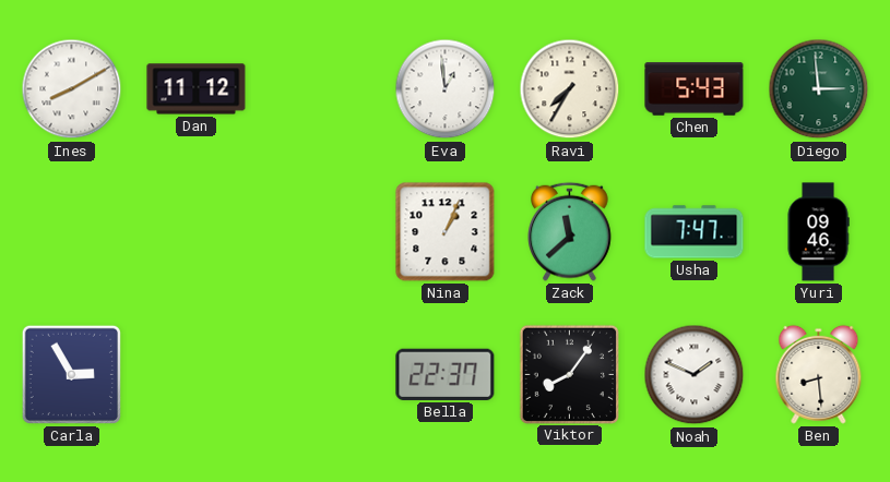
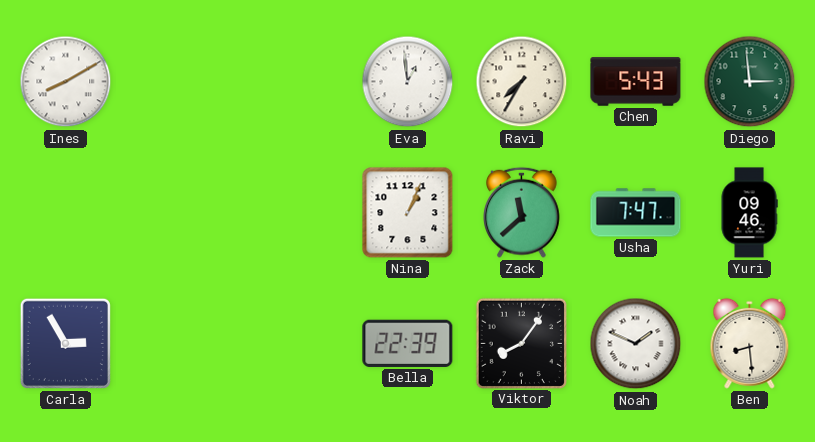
Dan: 11:12 -> none
Bella: 22:37 -> 22:39
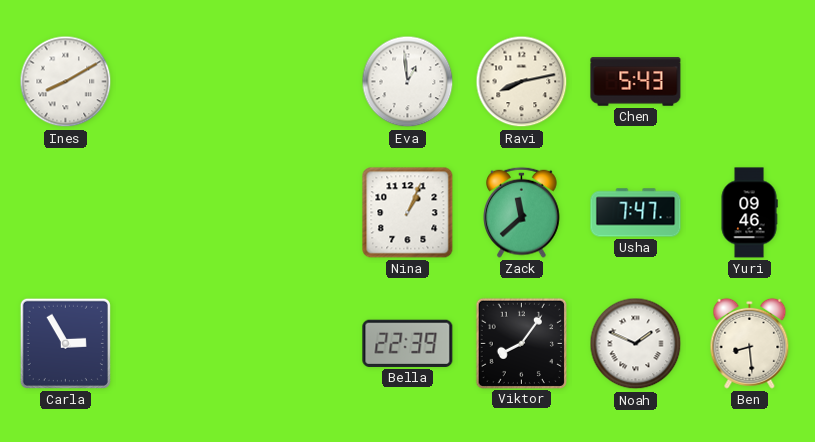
Ravi: 7:35 -> 8:13
Diego: 2:59 -> none
